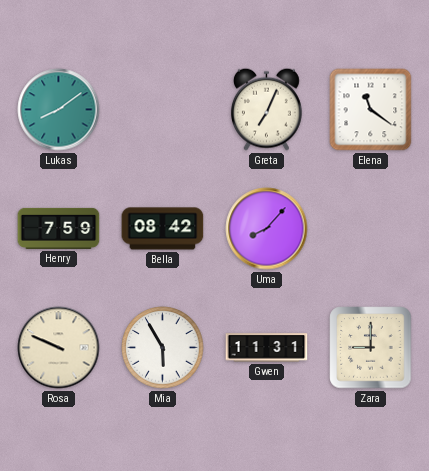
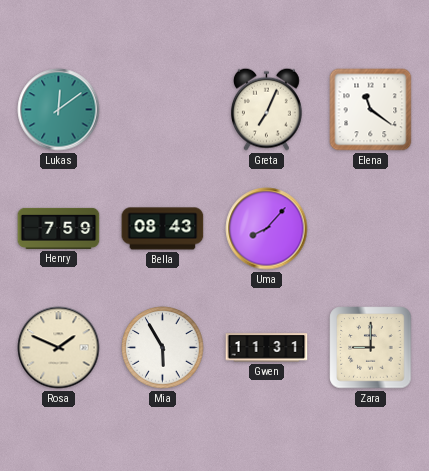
Lukas: 8:09 -> 12:09
Bella: 08:42 -> 08:43
Rosa: 9:49 -> 1:49
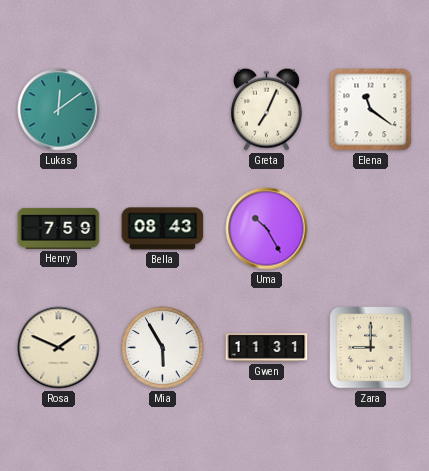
Uma: 8:07 -> 10:25
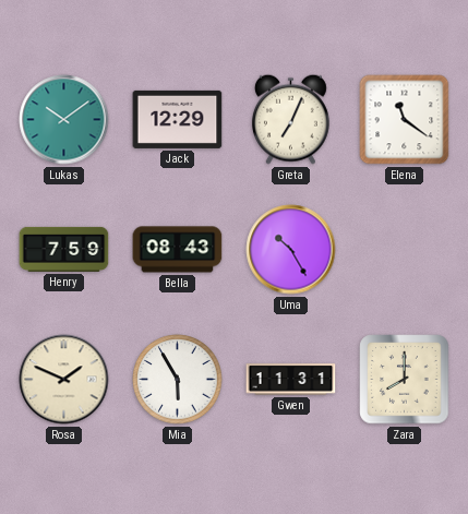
Lukas: 12:09 -> 10:09
Jack: none -> 12:29
Zara: 9:00 -> 8:00
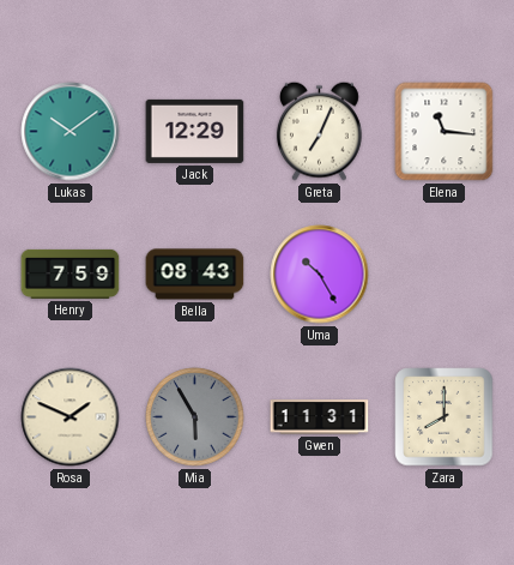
Elena: 11:21 -> 11:16
Mia dial: white -> grey
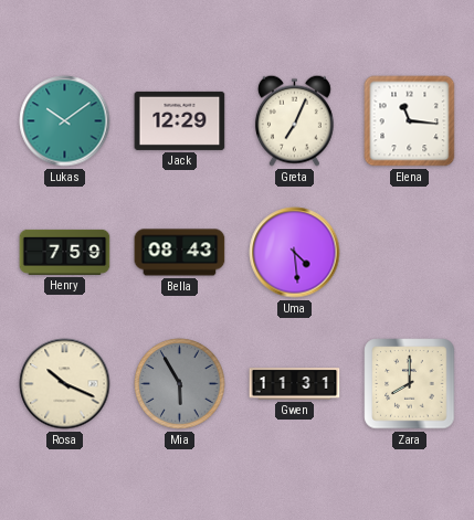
Uma: 10:25 -> 4:29
Rosa: 1:49 -> 10:19
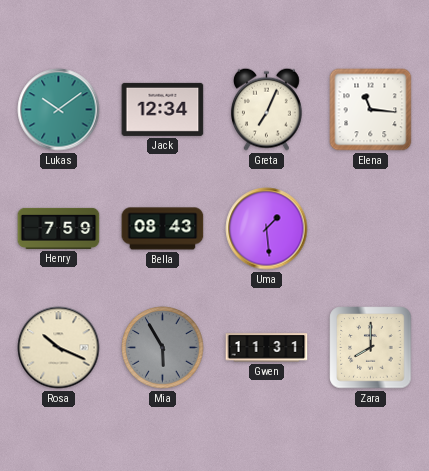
Jack: 12:29 -> 12:34
Uma: 4:29 -> 1:29
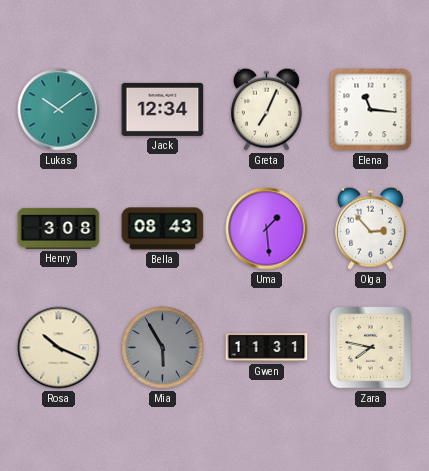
Henry: 7:59 -> 3:08
Olga: none -> 2:53
Zara: 8:00 -> 7:47
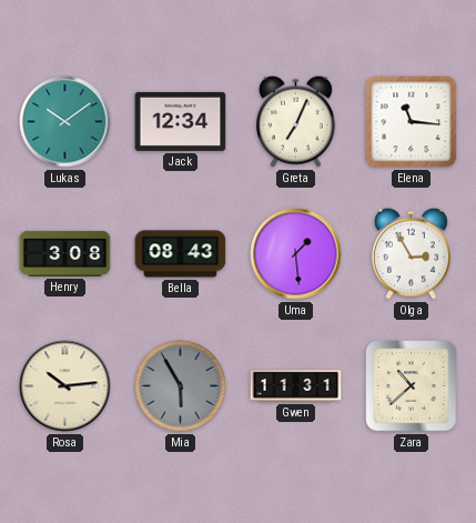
Olga: 2:53 -> 2:55
Rosa: 10:19 -> 10:14
Zara: 7:47 -> 10:38
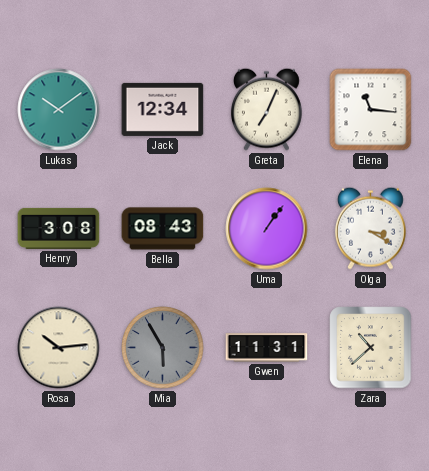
Uma: 1:29 -> 1:06
Olga: 2:55 -> 3:20
